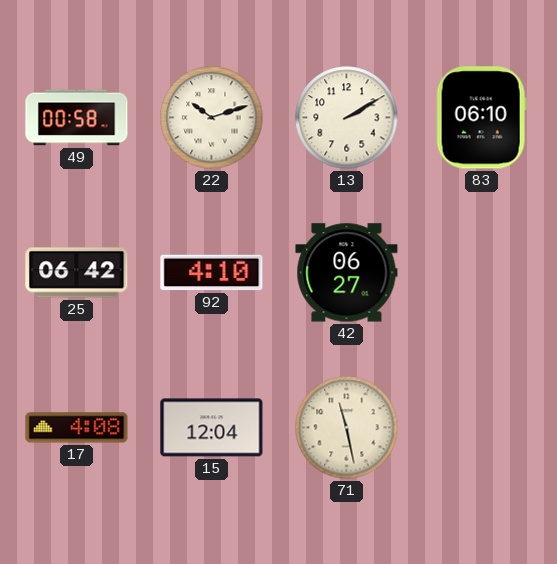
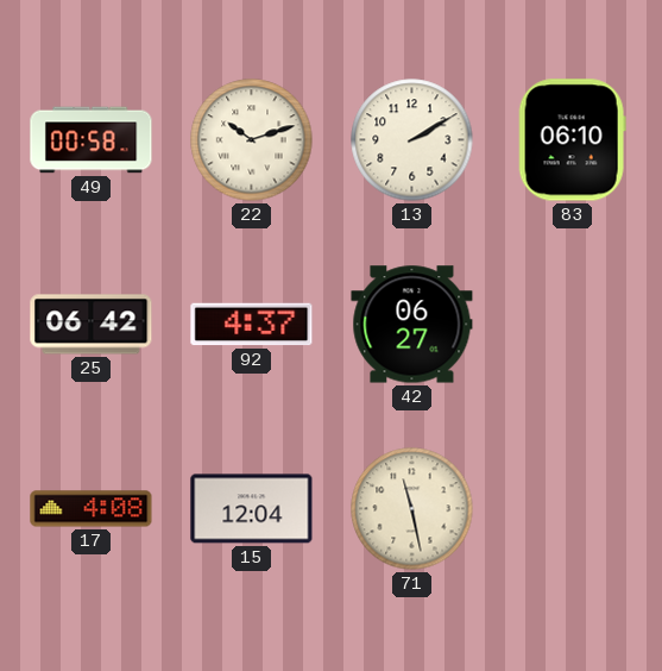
92: 4:10 -> 4:37
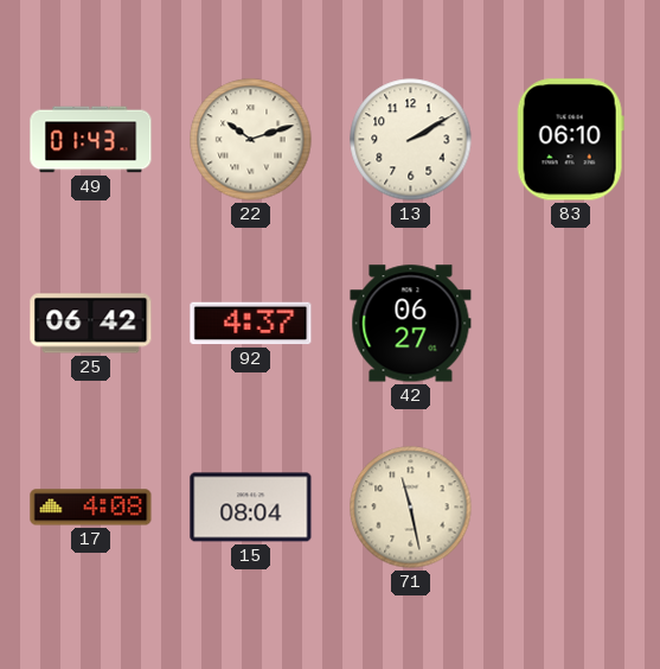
49: 00:58 -> 01:43
15: 12:04 -> 08:04
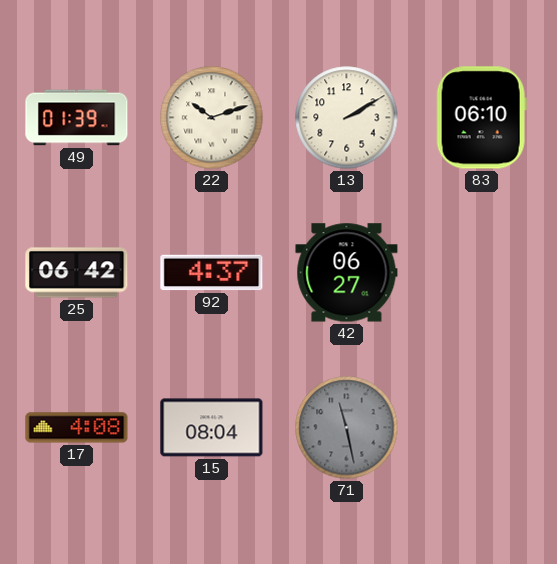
49: 01:43 -> 01:39
71 dial: cream -> grey
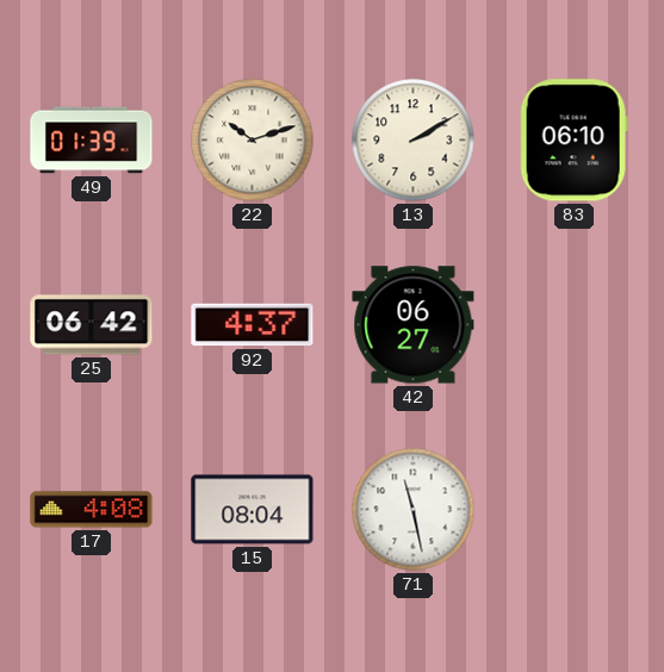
71 dial: grey -> white
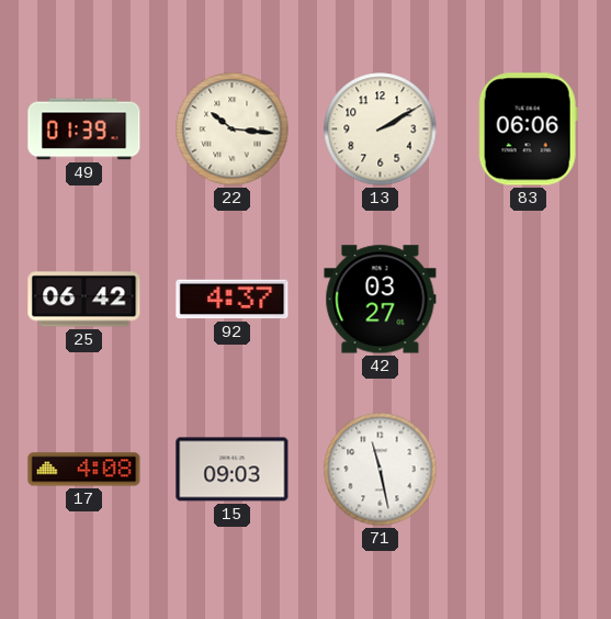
22: 10:12 -> 10:16
83: 06:10 -> 06:06
42: 06:27 -> 03:27
15: 08:04 -> 09:03
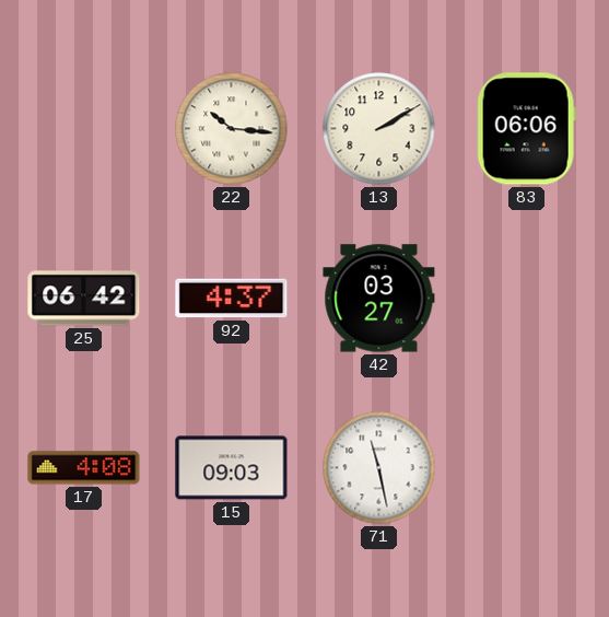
49: 01:39 -> none
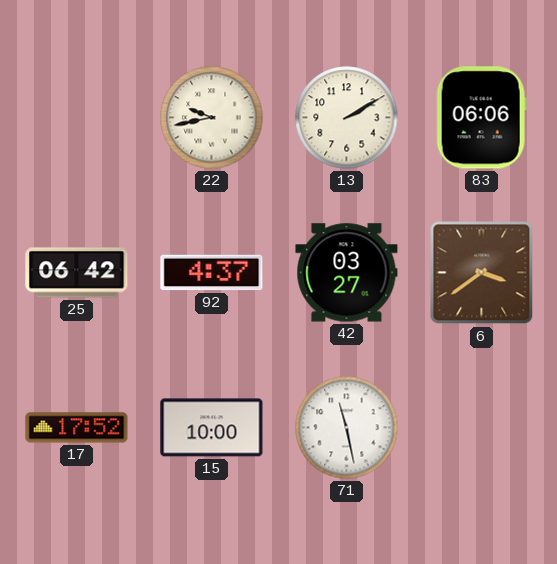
22: 10:16 -> 9:43
6: none -> 3:39
17: 4:08 -> 17:52
15: 09:03 -> 10:00
